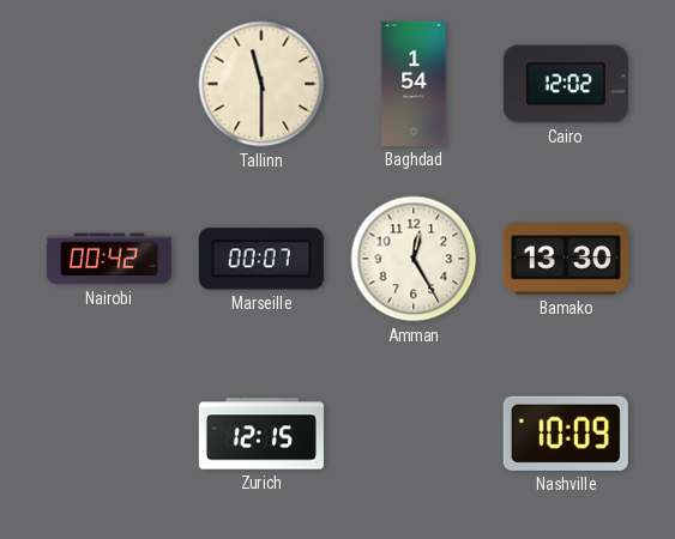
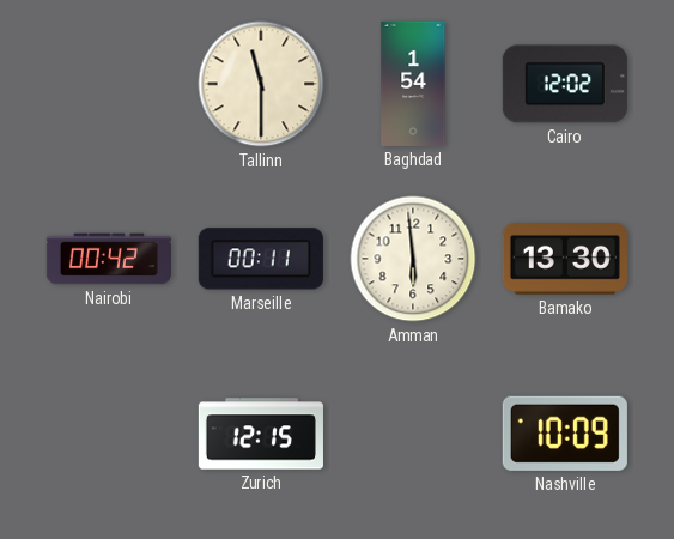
Marseille: 00:07 -> 00:11
Amman: 12:25 -> 5:59
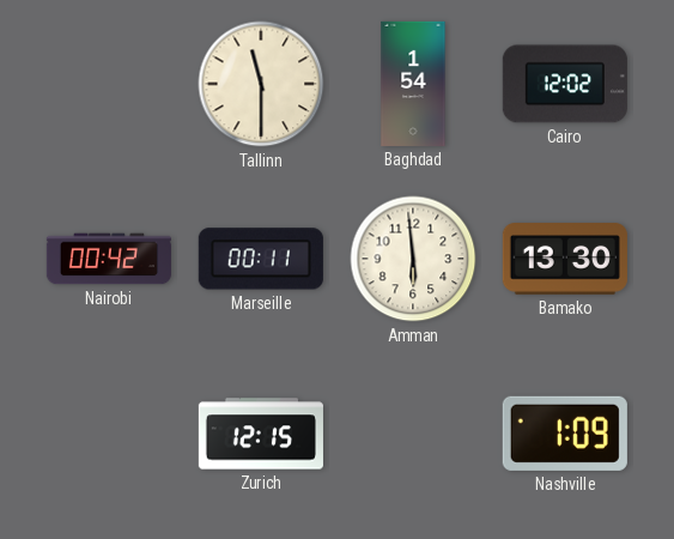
Nashville: 10:09 -> 1:09
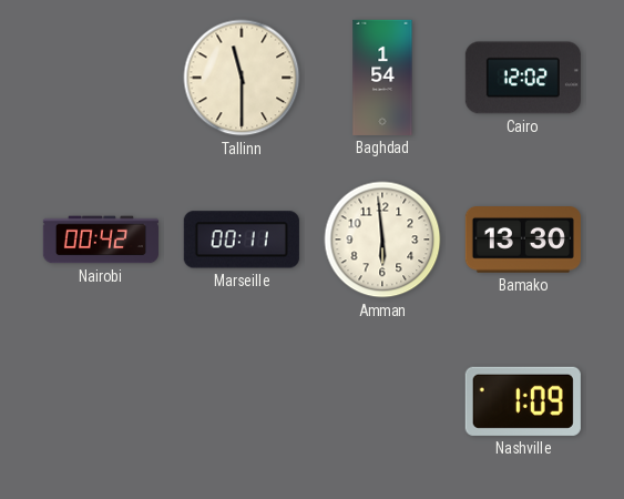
Zurich: 12:15 -> none
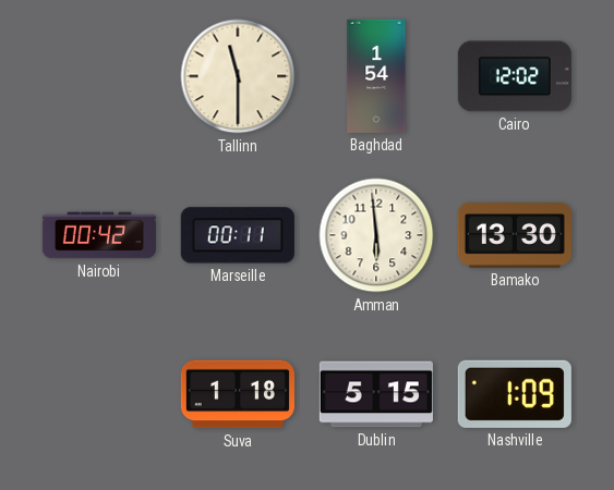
Suva: none -> 1:18
Dublin: none -> 5:15
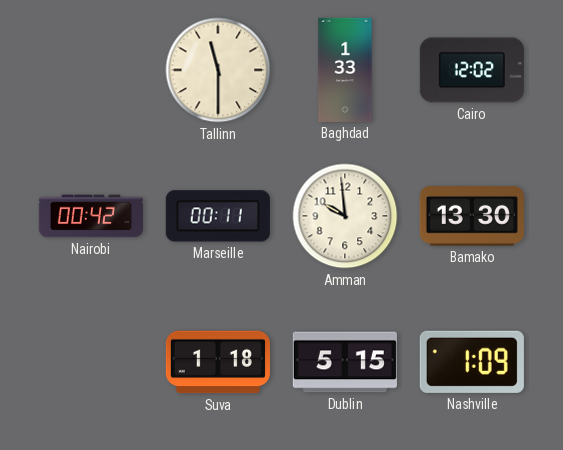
Baghdad: 1:54 -> 1:33
Amman: 5:59 -> 9:59
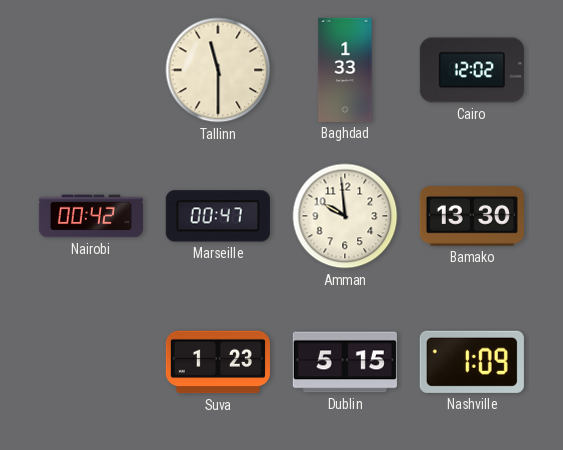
Marseille: 00:11 -> 00:47
Suva: 1:18 -> 1:23
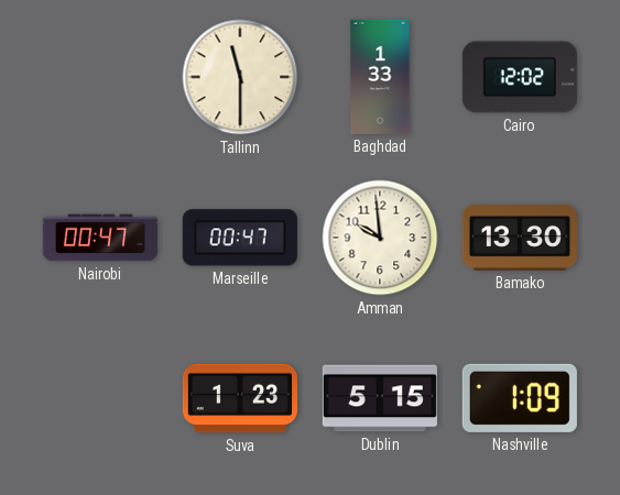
Nairobi: 00:42 -> 00:47
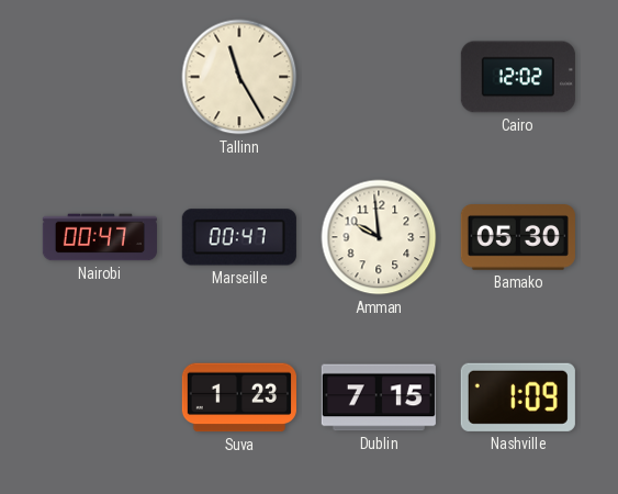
Tallinn: 11:30 -> 11:25
Baghdad: 1:33 -> none
Bamako: 13:30 -> 05:30
Dublin: 5:15 -> 7:15
